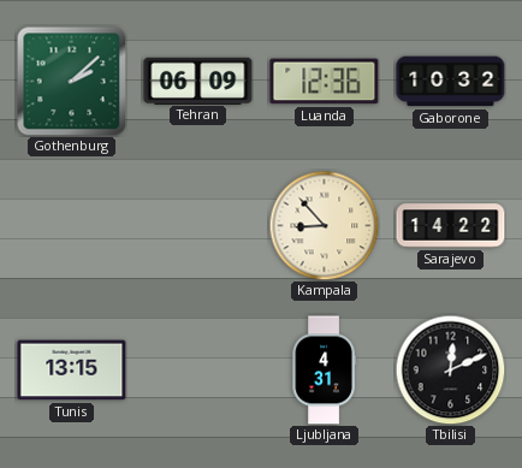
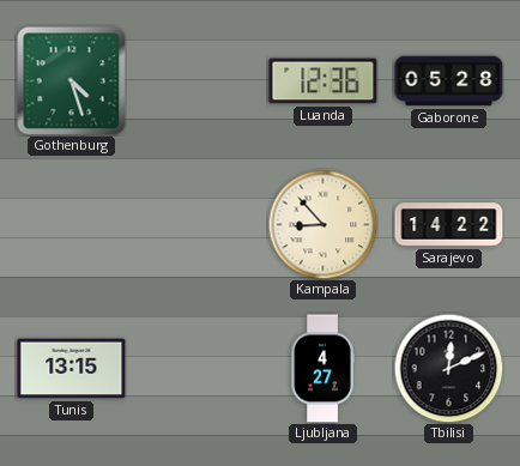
Gothenburg: 2:08 -> 4:27
Tehran: 06:09 -> none
Gaborone: 10:32 -> 05:28
Ljubljana: 4:31 -> 4:27
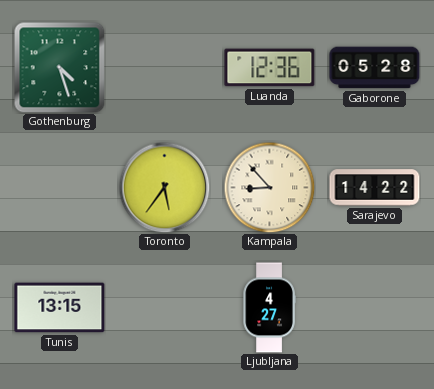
Toronto: none -> 5:36
Tbilisi: 12:11 -> none
